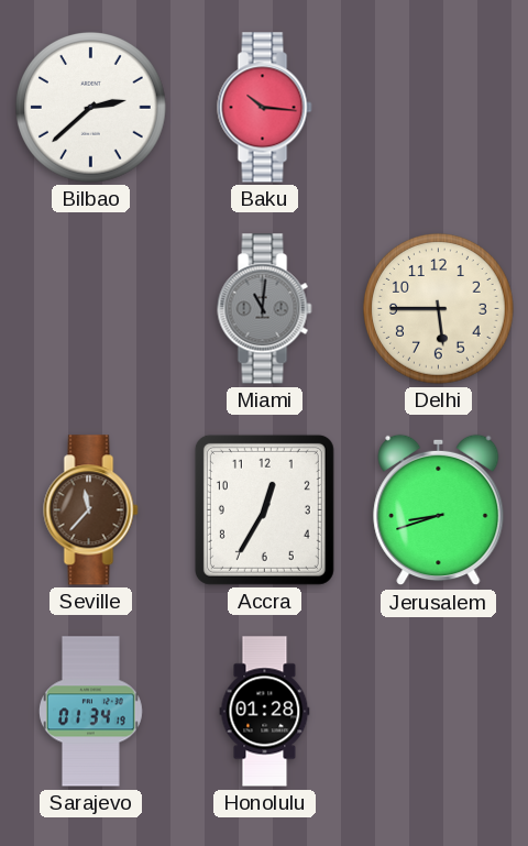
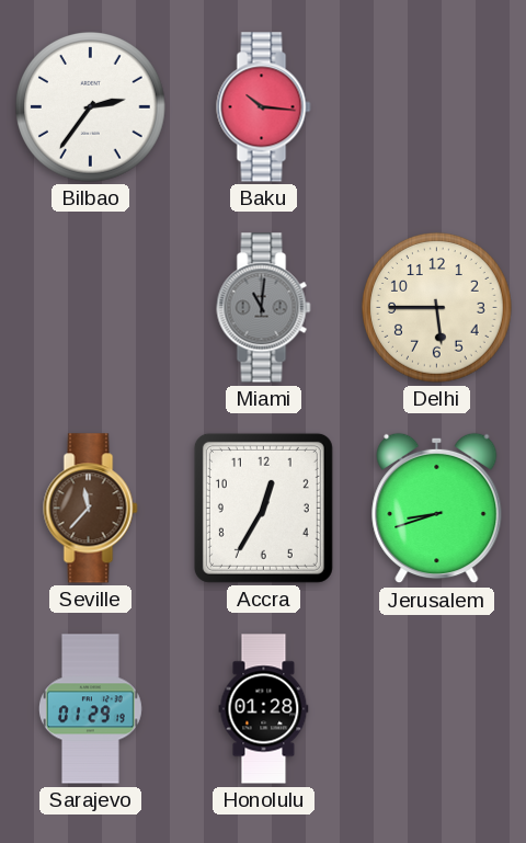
Bilbao: 2:38 -> 2:36
Sarajevo: 01:34 -> 01:29
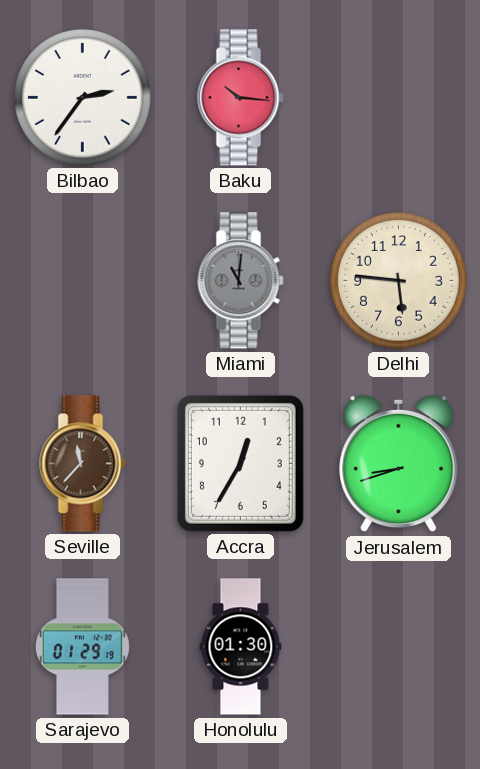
Delhi: 5:45 -> 5:46
Honolulu: 01:28 -> 01:30
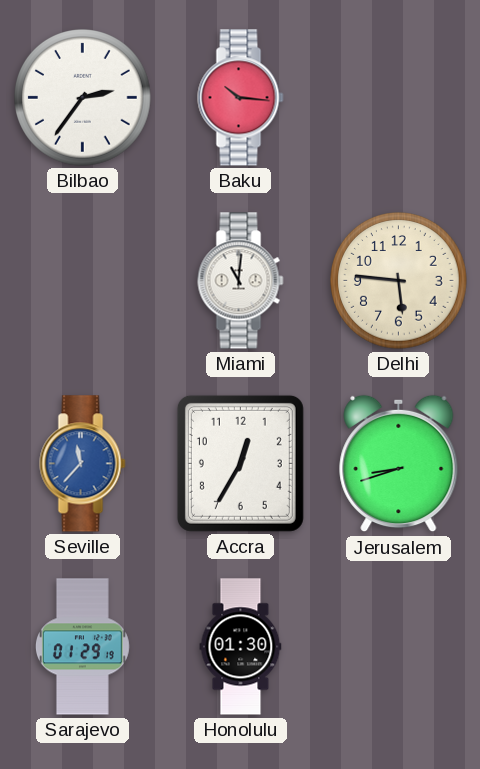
Miami dial: grey -> white
Seville dial: brown -> blue
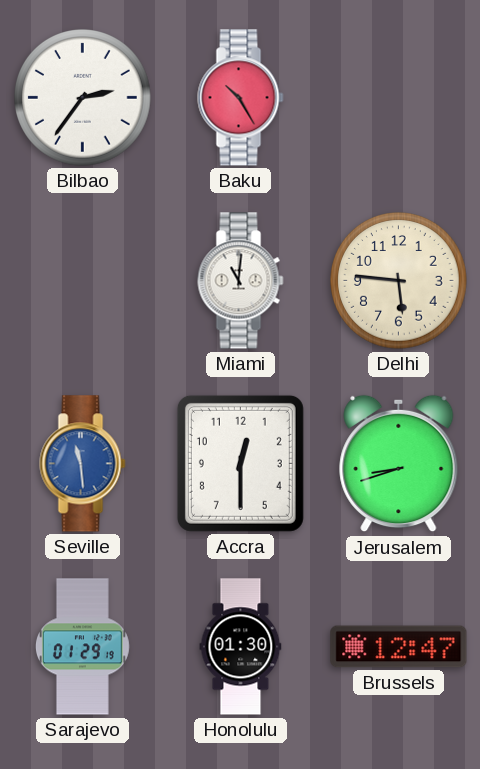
Baku: 10:16 -> 10:25
Seville: 11:37 -> 11:29
Accra: 12:35 -> 12:30
Brussels: none -> 12:47
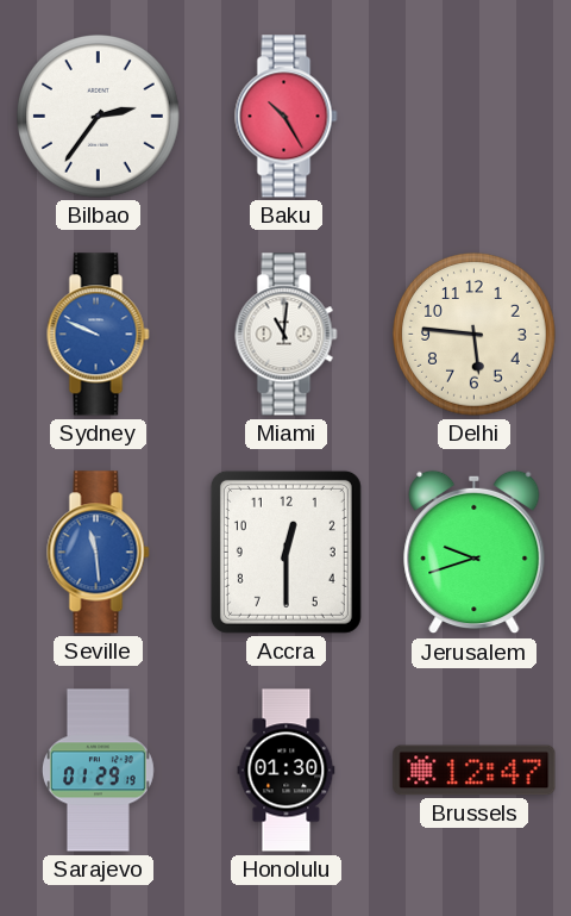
Sydney: none -> 9:49
Jerusalem: 8:42 -> 9:42
